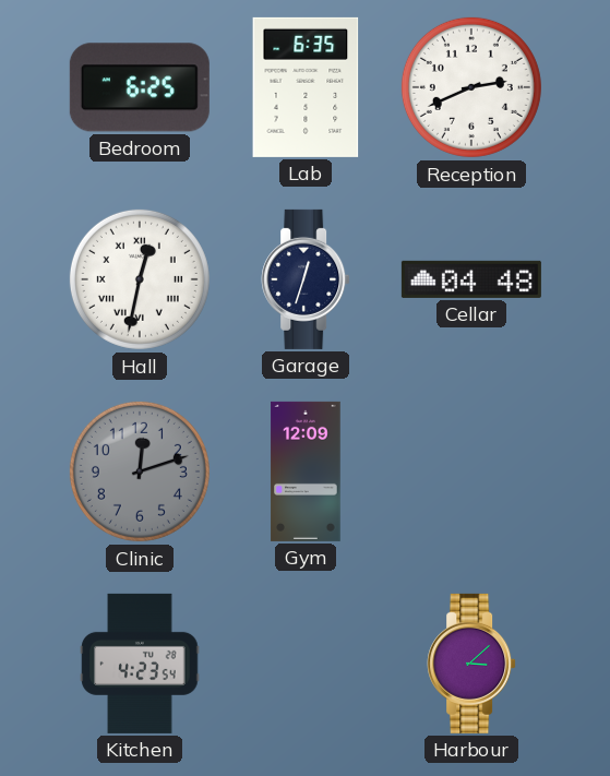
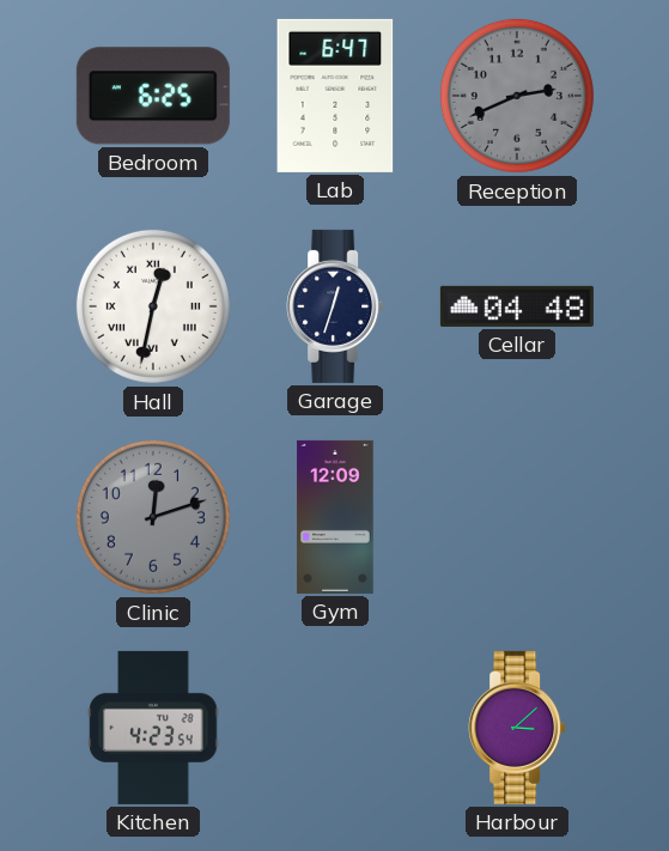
Lab: 6:35 -> 6:47
Reception dial: white -> grey
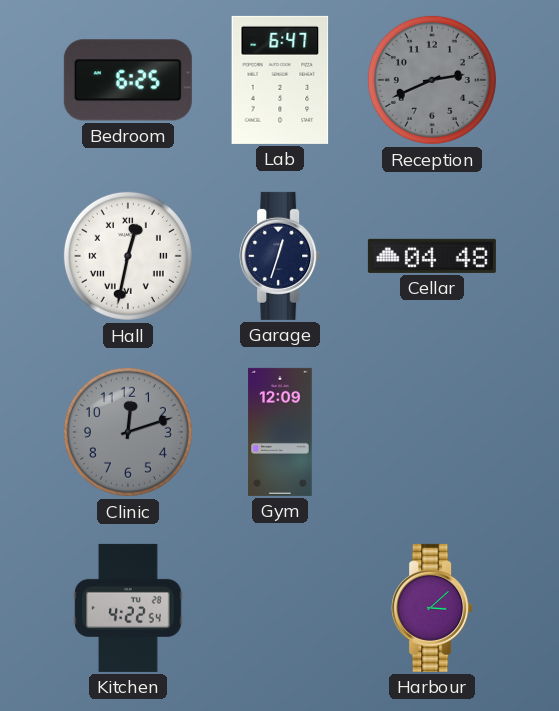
Kitchen: 4:23 -> 4:22
